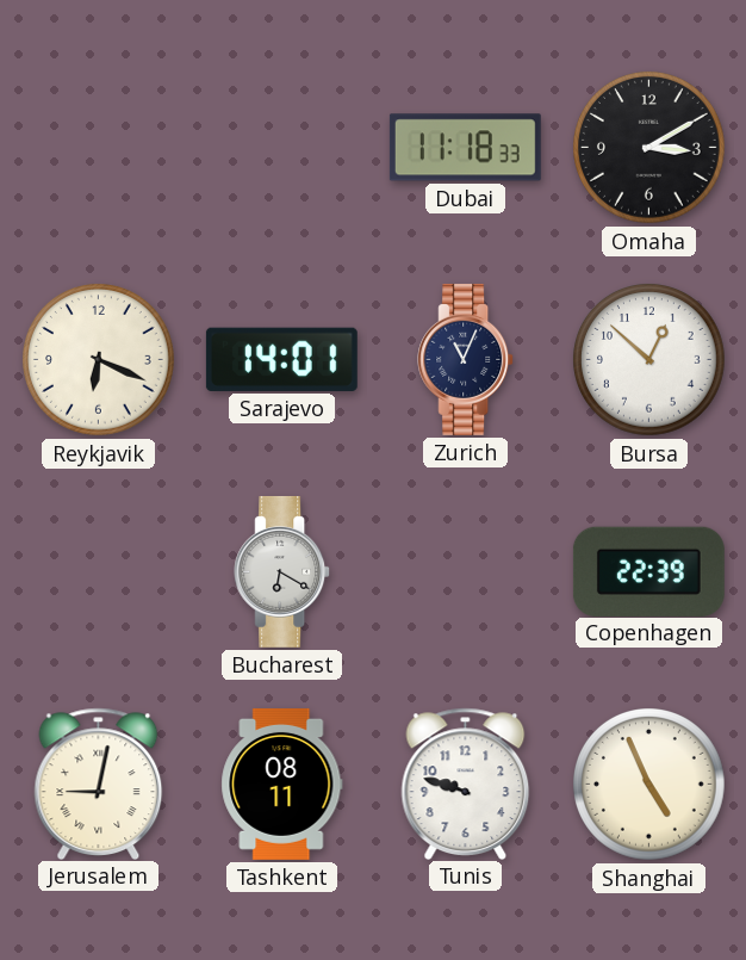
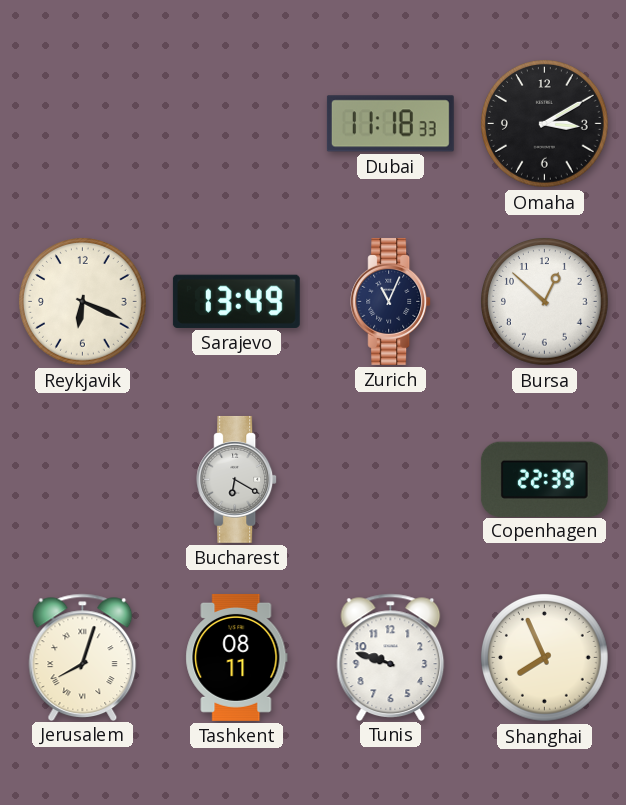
Sarajevo: 14:01 -> 13:49
Jerusalem: 9:02 -> 8:03
Shanghai: 4:56 -> 7:56
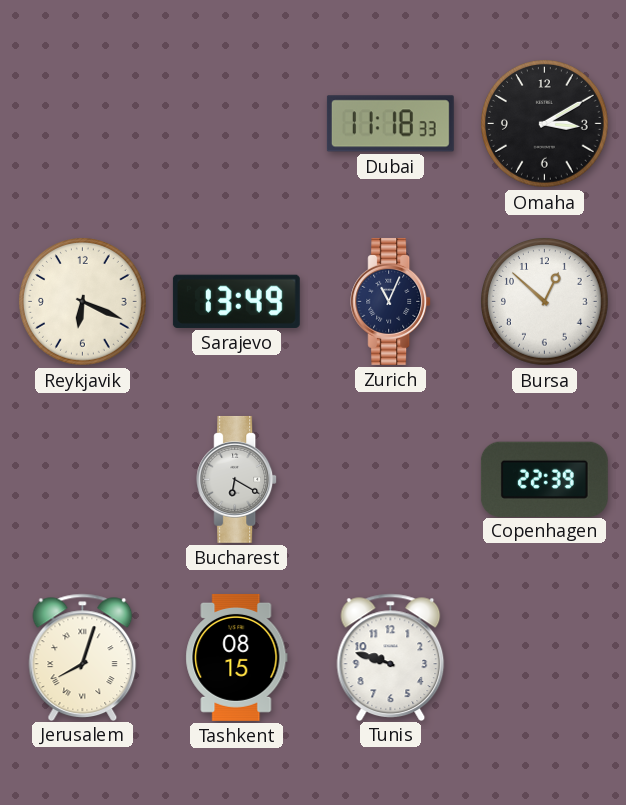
Tashkent: 08:11 -> 08:15
Shanghai: 7:56 -> none
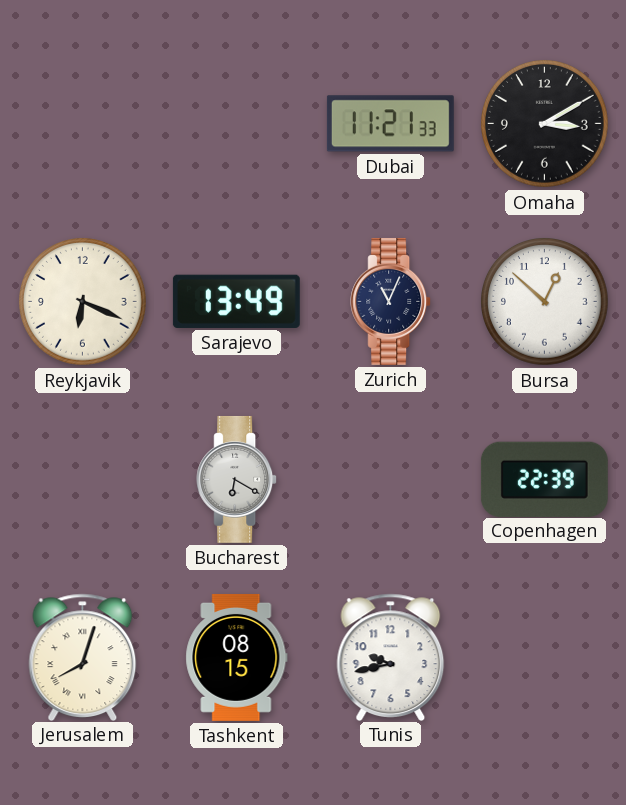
Dubai: 11:18 -> 11:21
Tunis: 9:48 -> 9:43
